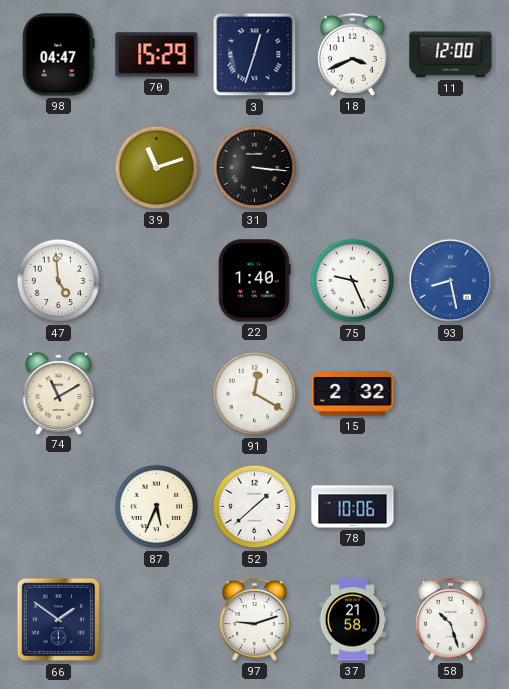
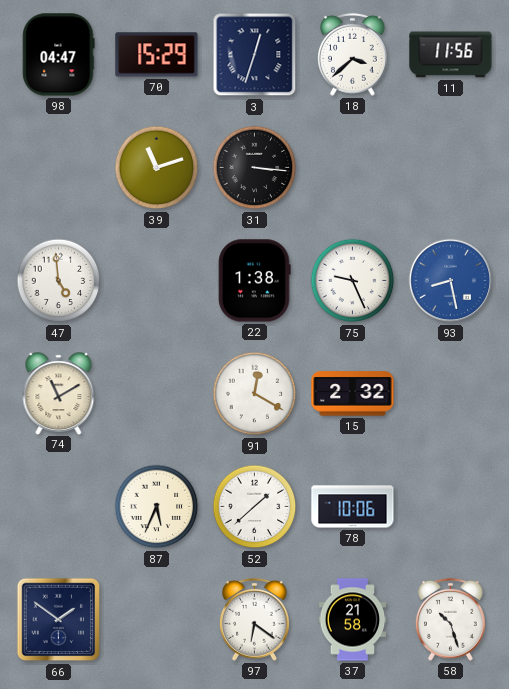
18: 3:41 -> 3:38
11: 12:00 -> 11:56
22: 1:40 -> 1:38
97: 9:12 -> 6:21
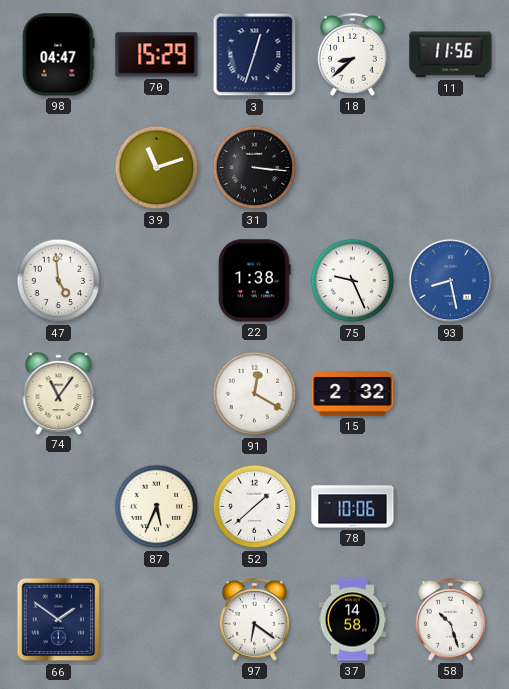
18: 3:38 -> 8:38
74: 11:10 -> 11:06
37: 21:58 -> 14:58
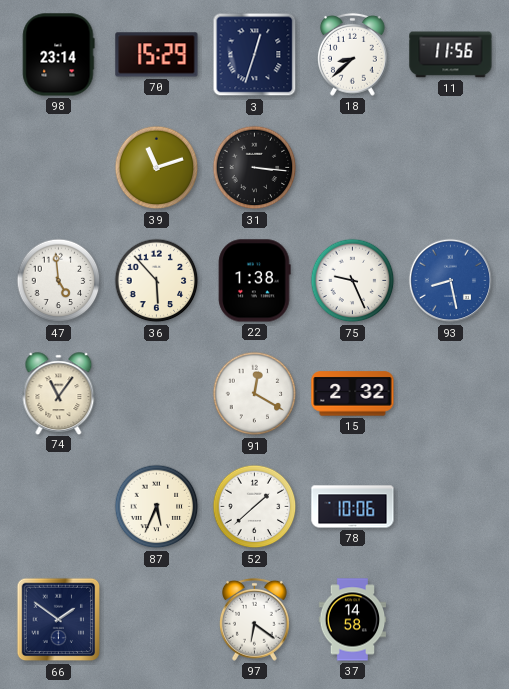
98: 04:47 -> 23:14
36: none -> 5:53
58: 10:27 -> none
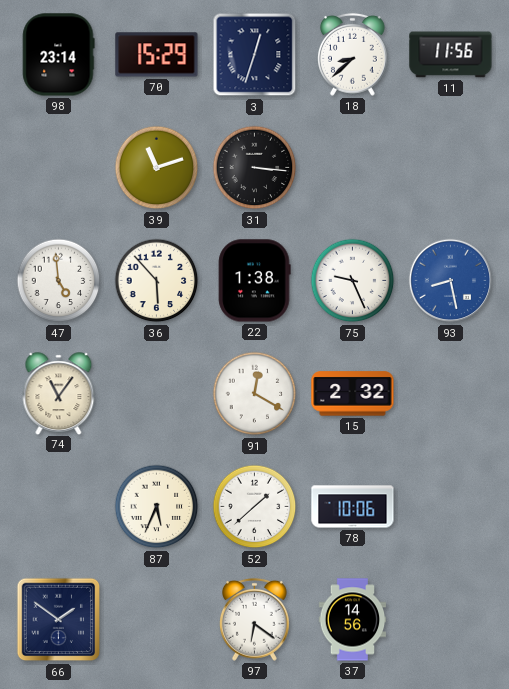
37: 14:58 -> 14:56
